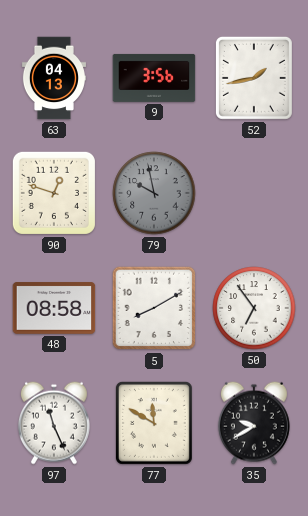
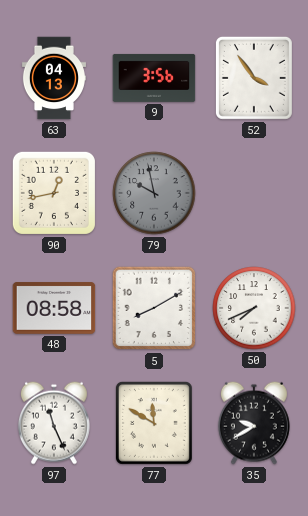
52: 1:43 -> 3:54
90: 12:48 -> 12:43
50: 6:54 -> 7:41
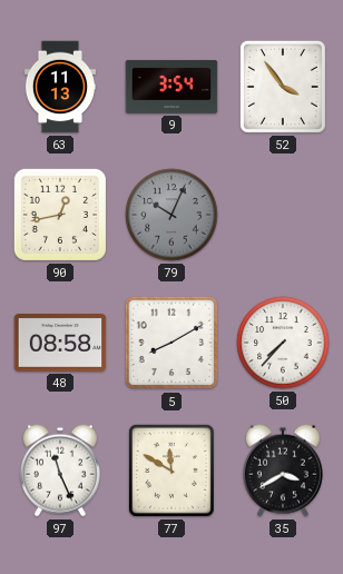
63: 04:13 -> 11:13
9: 3:56 -> 3:54
79: 9:58 -> 10:04
50: 7:41 -> 7:37
35: 9:40 -> 3:40
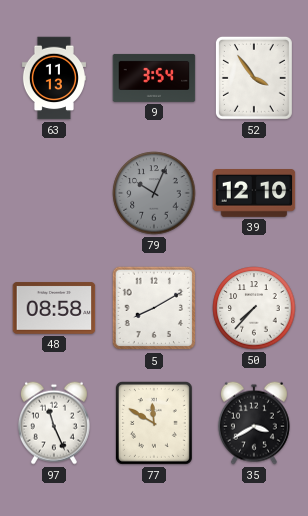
90: 12:43 -> none
39: none -> 12:10
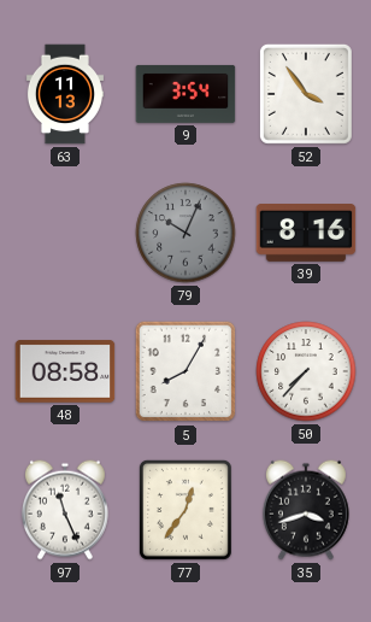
39: 12:10 -> 8:16
5: 8:10 -> 8:05
77: 11:50 -> 12:36
35: 3:40 -> 3:42
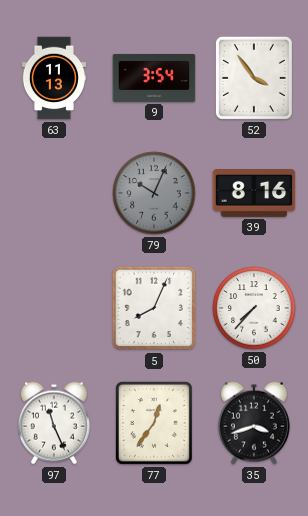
48: 08:58 -> none
5: 8:05 -> 8:04
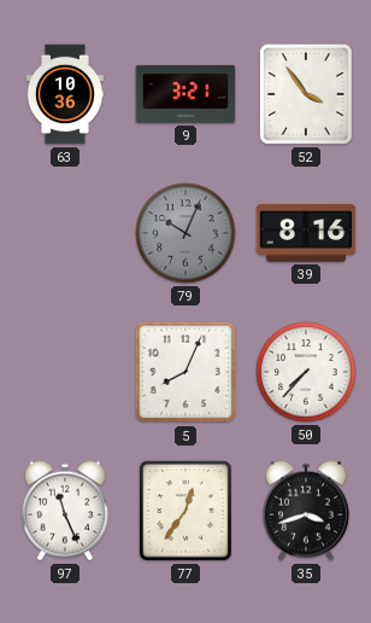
63: 11:13 -> 10:36
9: 3:54 -> 3:21
